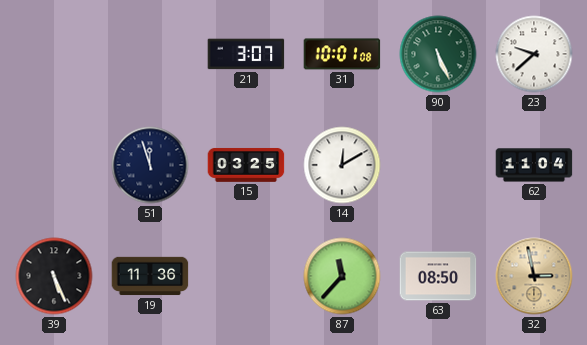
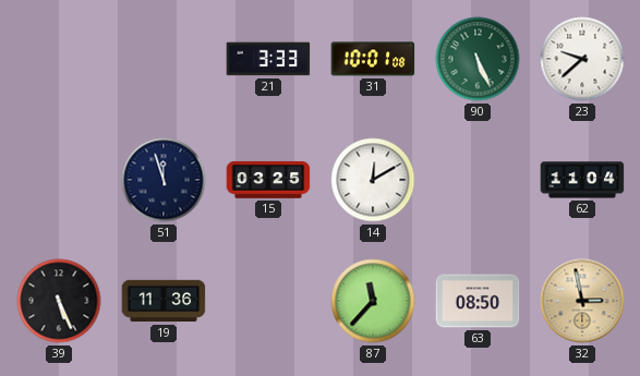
21: 3:07 -> 3:33
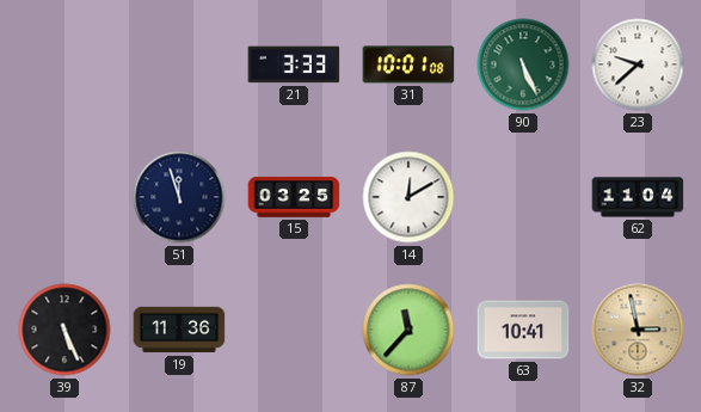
63: 08:50 -> 10:41
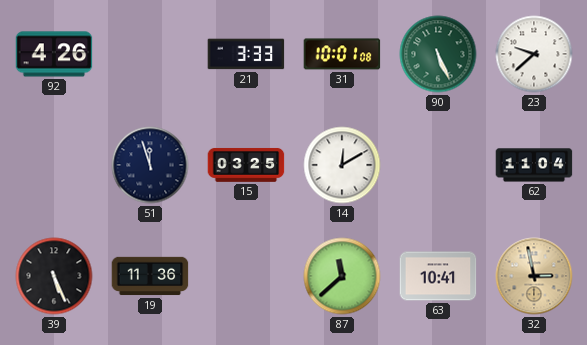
92: none -> 4:26
87: 11:37 -> 11:38
